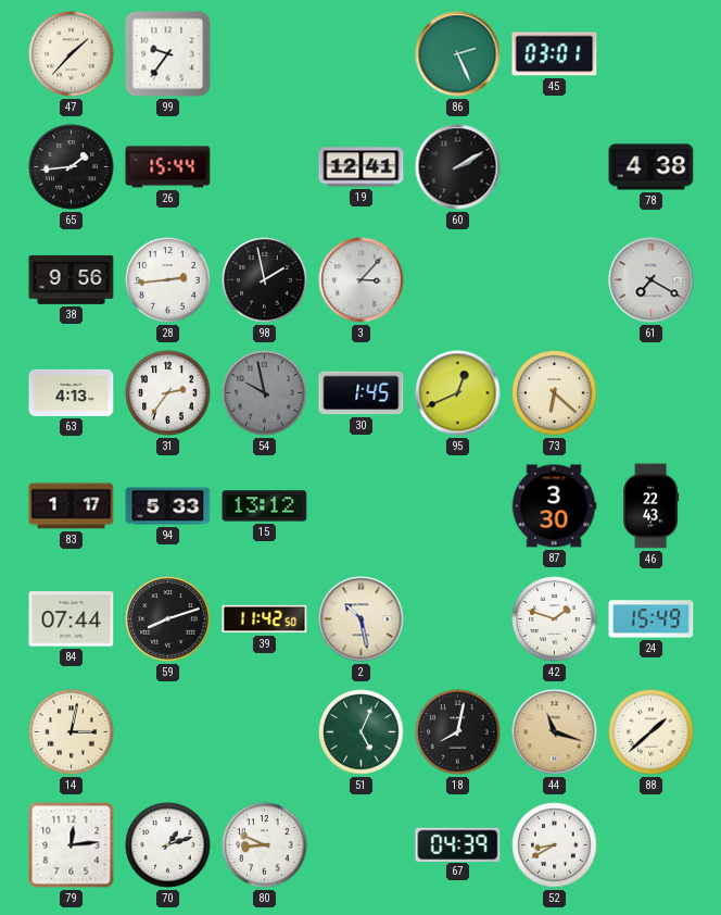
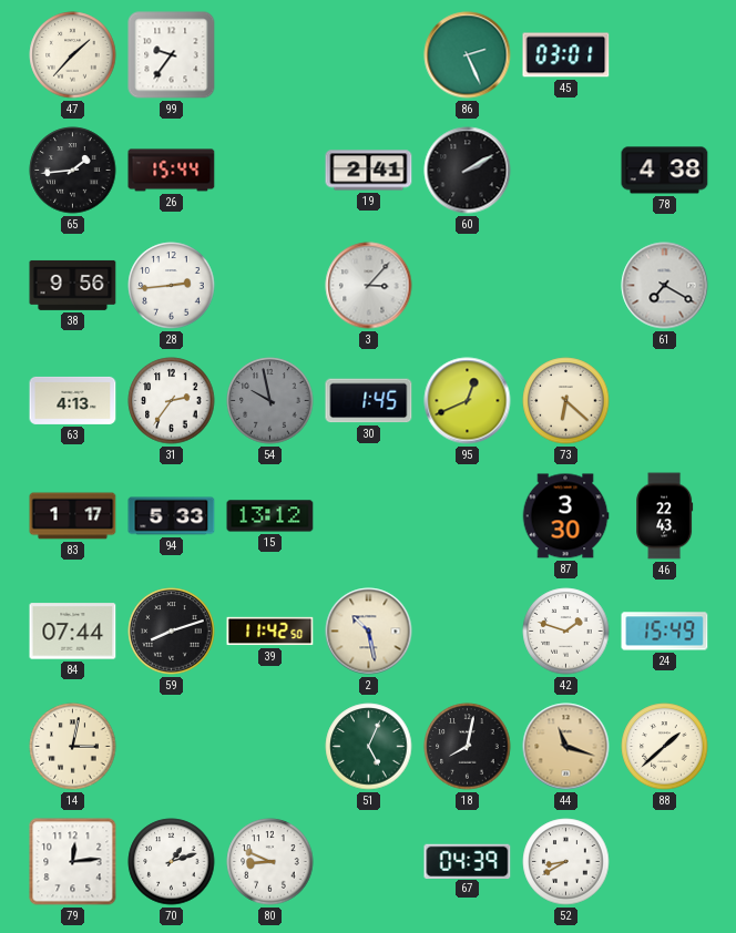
19: 12:41 -> 2:41
98: 1:58 -> none
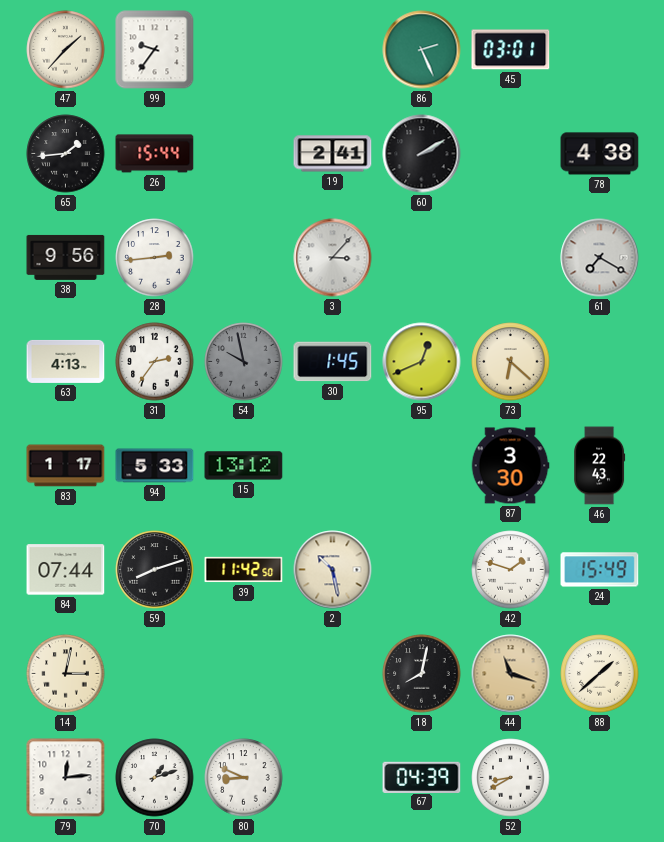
51: 5:04 -> none
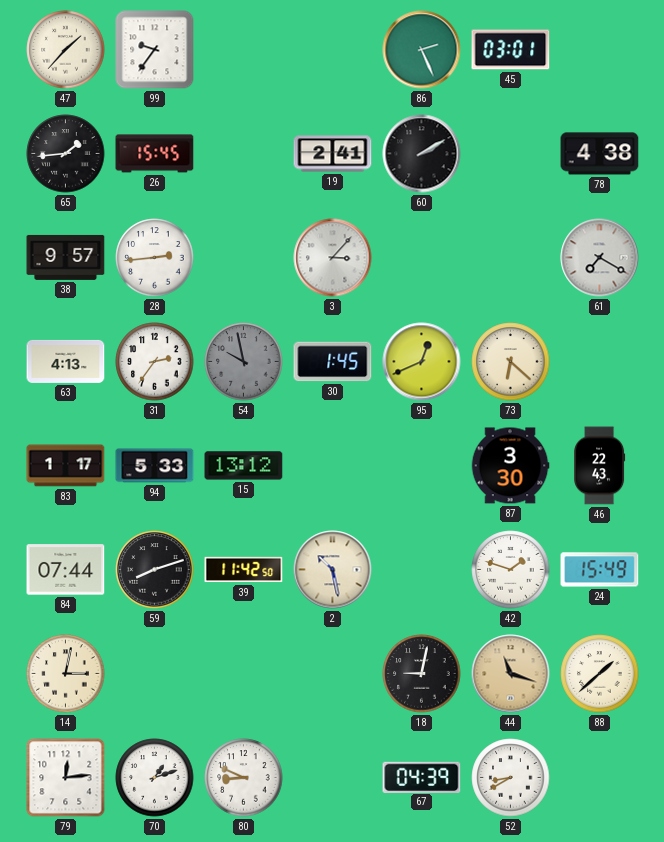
26: 15:44 -> 15:45
38: 9:56 -> 9:57
18: 8:02 -> 9:02
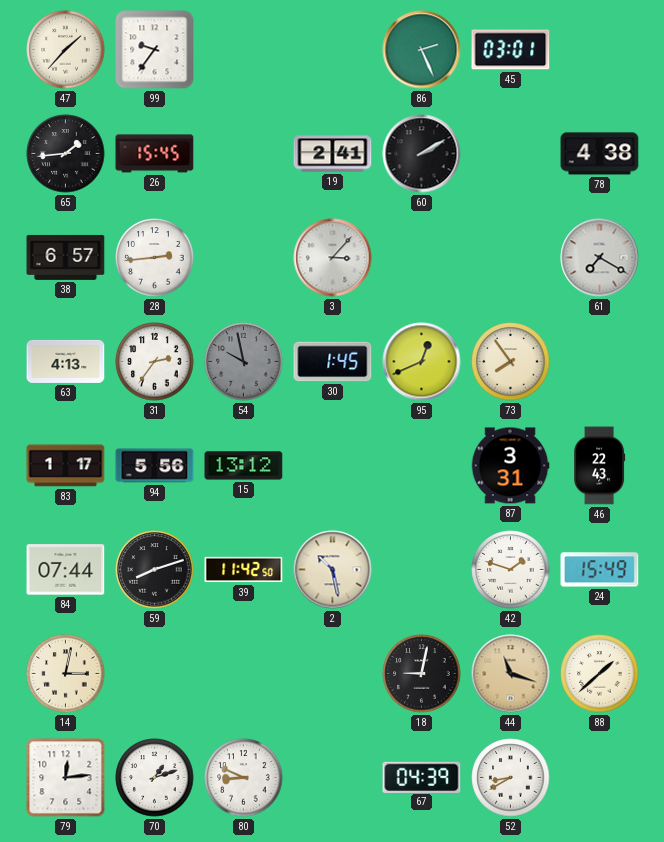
38: 9:57 -> 6:57
73: 6:22 -> 7:54
94: 5:33 -> 5:56
87: 3:30 -> 3:31
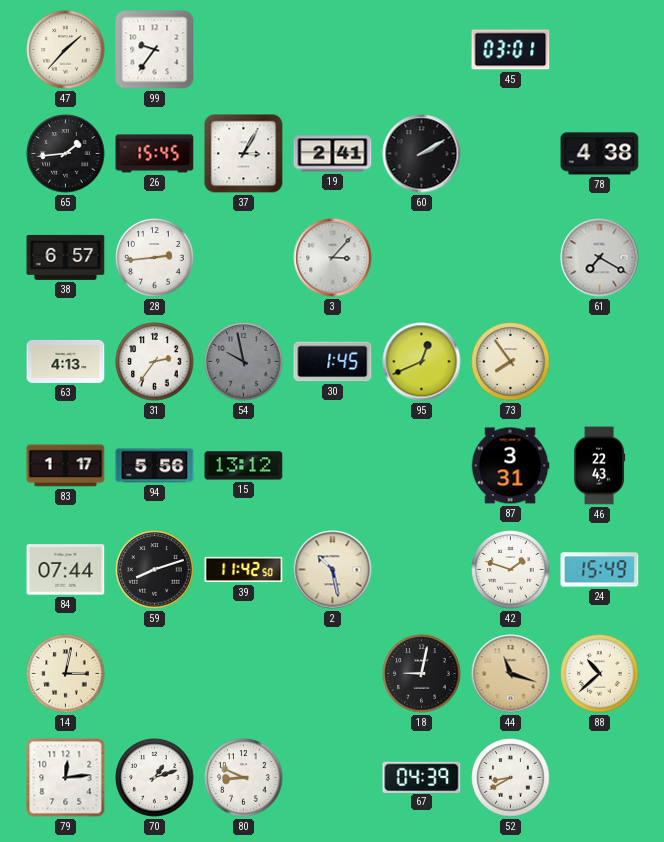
86: 2:26 -> none
37: none -> 3:05
88: 1:38 -> 10:38
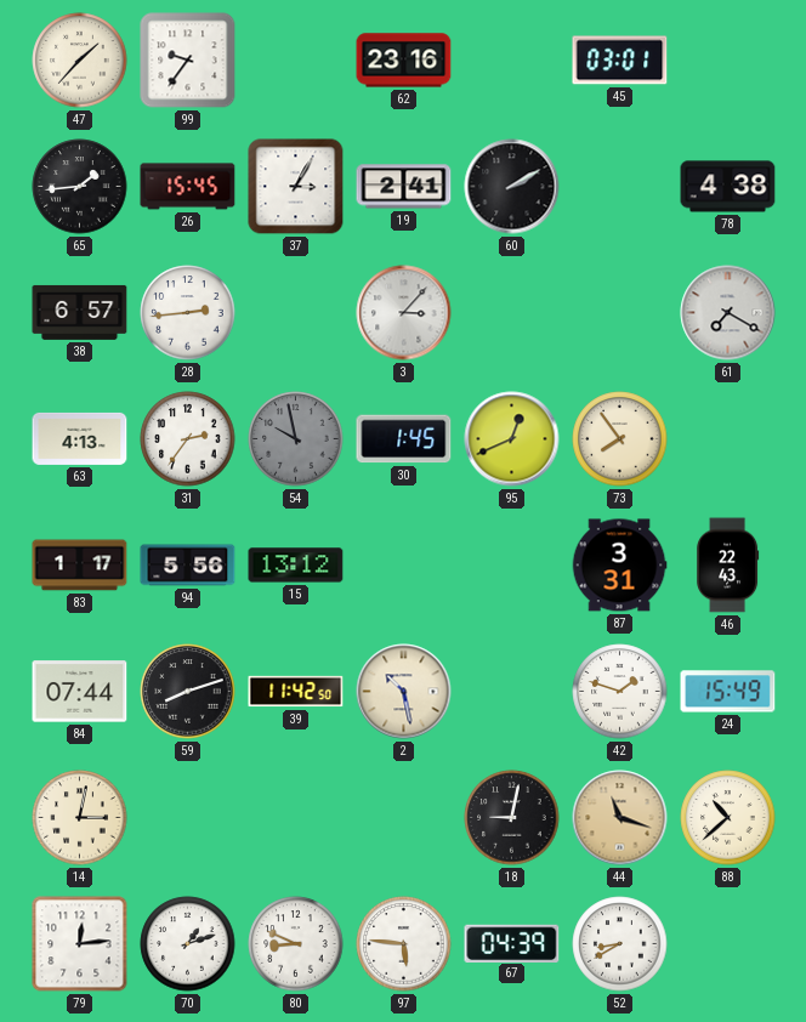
62: none -> 23:16
97: none -> 5:46
